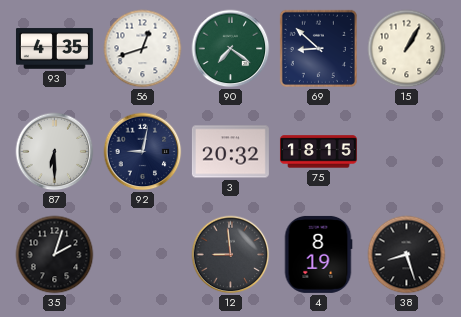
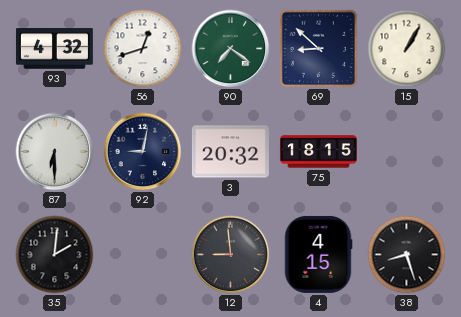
93: 4:35 -> 4:32
35: 2:03 -> 2:01
4: 8:19 -> 4:15
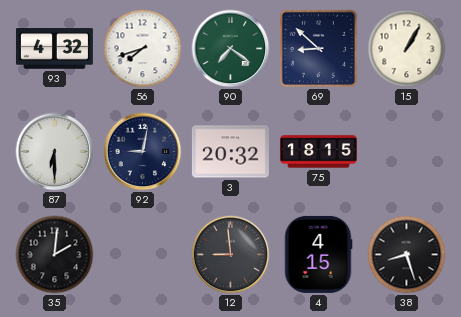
56: 12:42 -> 7:42
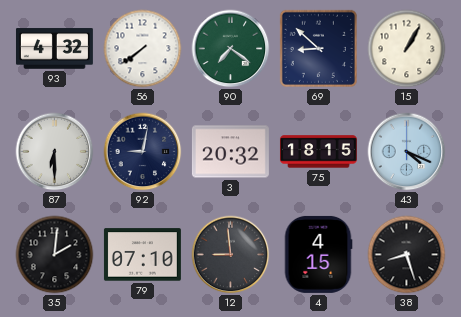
56: 7:42 -> 7:39
43: none -> 4:19
79: none -> 07:10
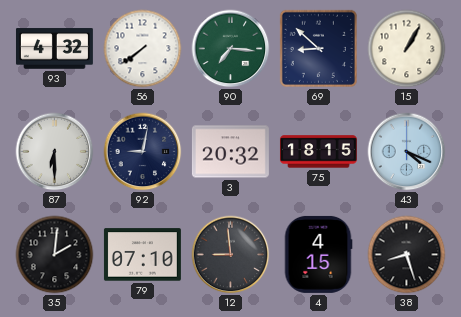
90: 7:21 -> 7:16
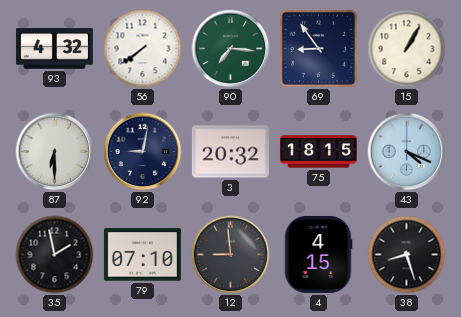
69: 8:52 -> 8:54
35: 2:01 -> 1:58
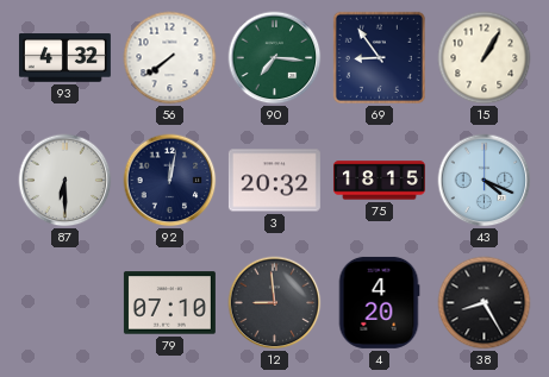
92: 9:02 -> 12:02
35: 1:58 -> none
4: 4:15 -> 4:20
38: 8:27 -> 8:25
